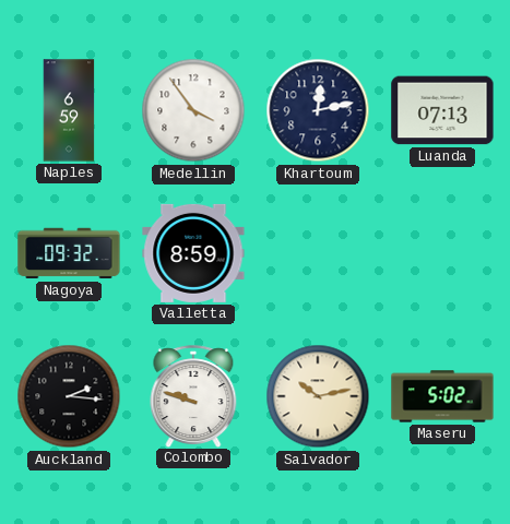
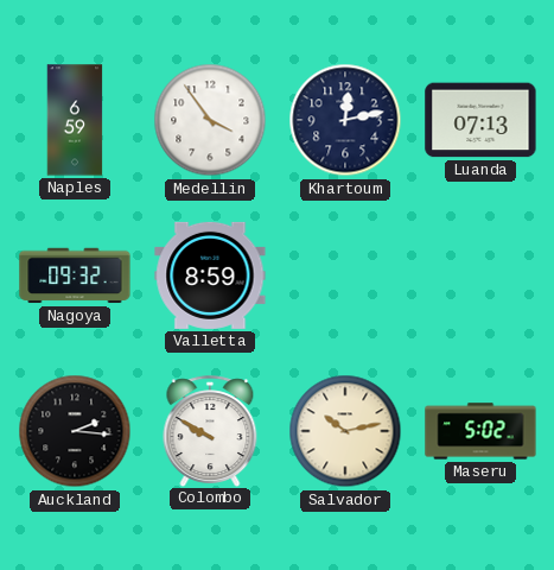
Colombo: 9:48 -> 9:50
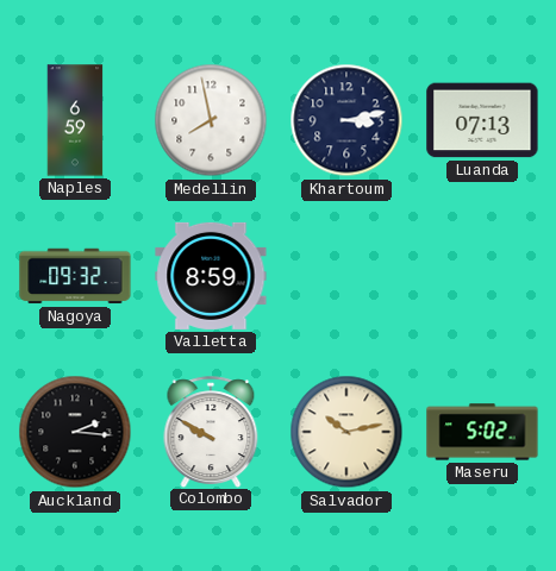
Medellin: 3:54 -> 7:58
Khartoum: 12:13 -> 3:13
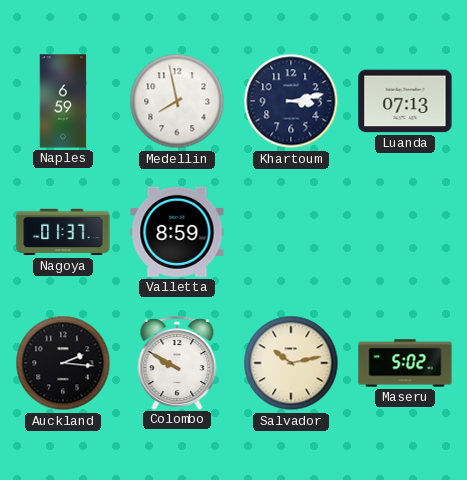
Nagoya: 09:32 -> 01:37
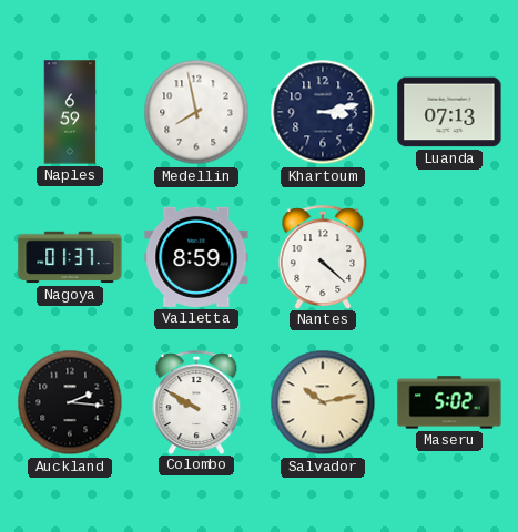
Nantes: none -> 4:22
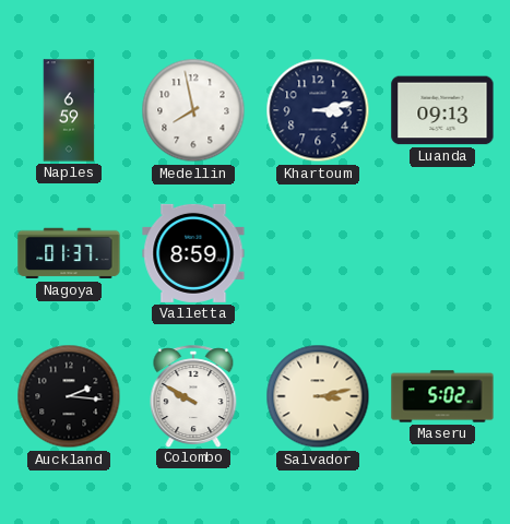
Luanda: 07:13 -> 09:13
Nantes: 4:22 -> none
Salvador: 10:13 -> 3:13
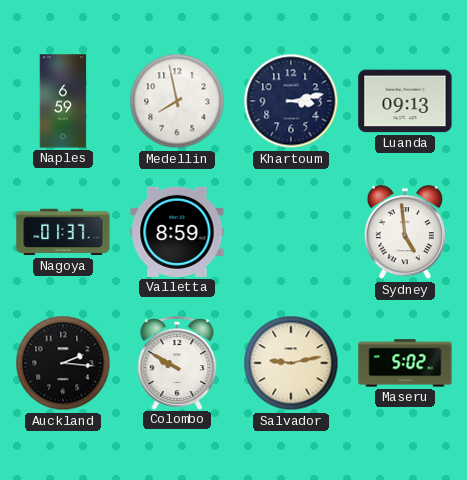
Sydney: none -> 4:59
Salvador: 3:13 -> 9:13
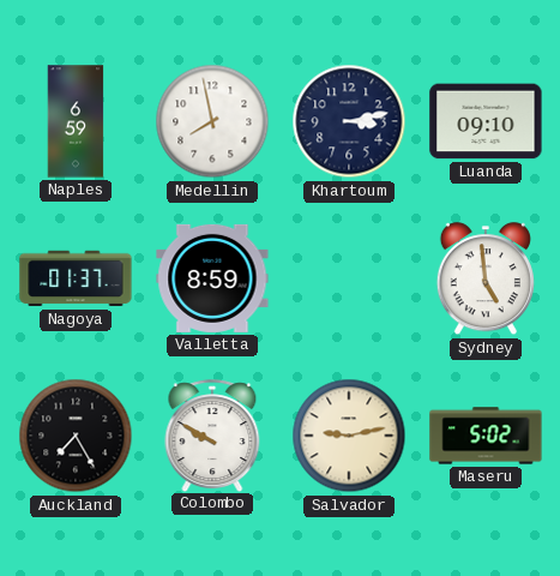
Luanda: 09:13 -> 09:10
Auckland: 2:16 -> 7:25
